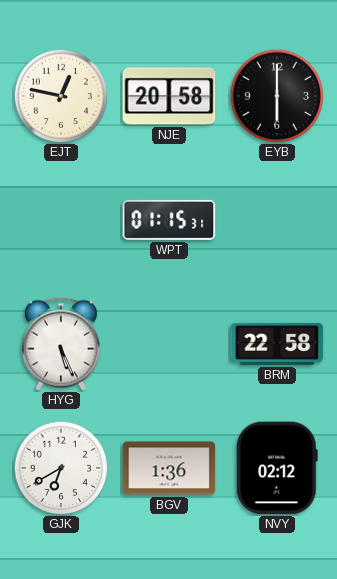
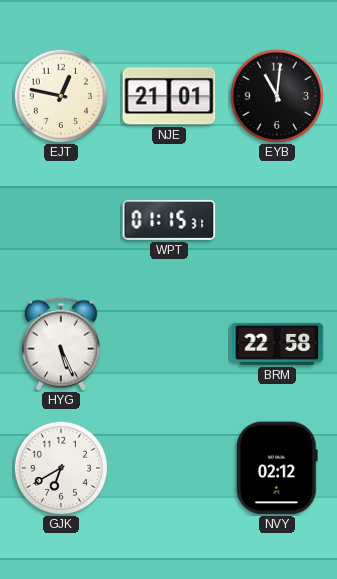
NJE: 20:58 -> 21:01
EYB: 6:00 -> 11:01
BGV: 1:36 -> none
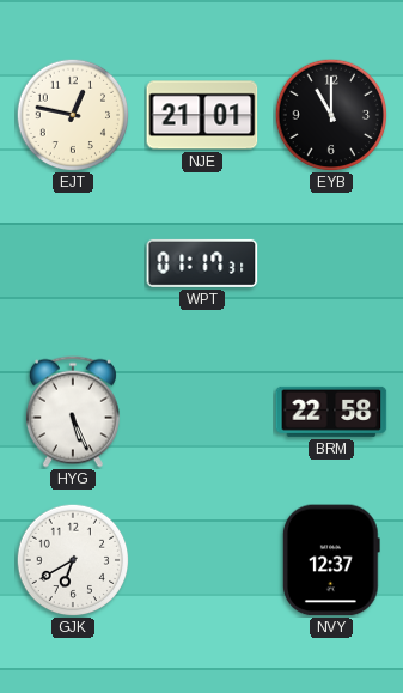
EYB: 11:01 -> 11:00
WPT: 01:15 -> 01:17
NVY: 02:12 -> 12:37
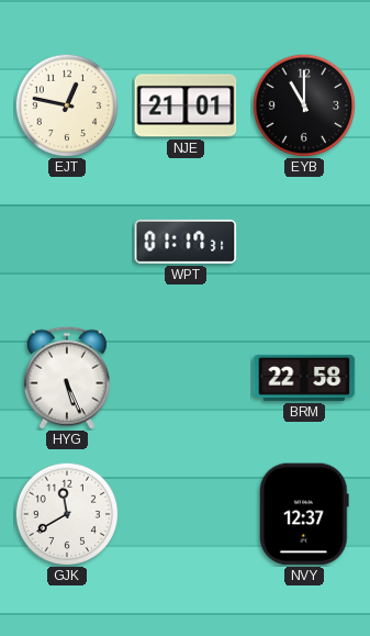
GJK: 6:40 -> 11:40
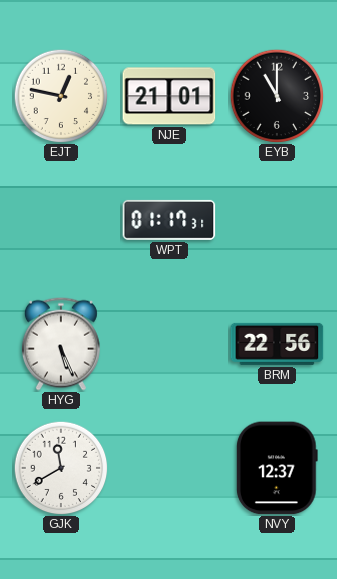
BRM: 22:58 -> 22:56
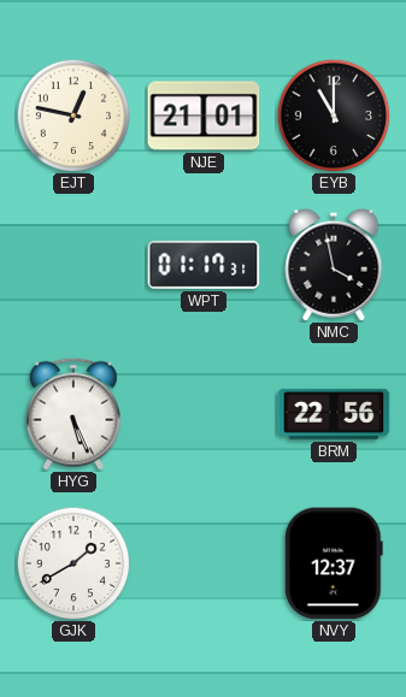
NMC: none -> 3:58
GJK: 11:40 -> 1:40
